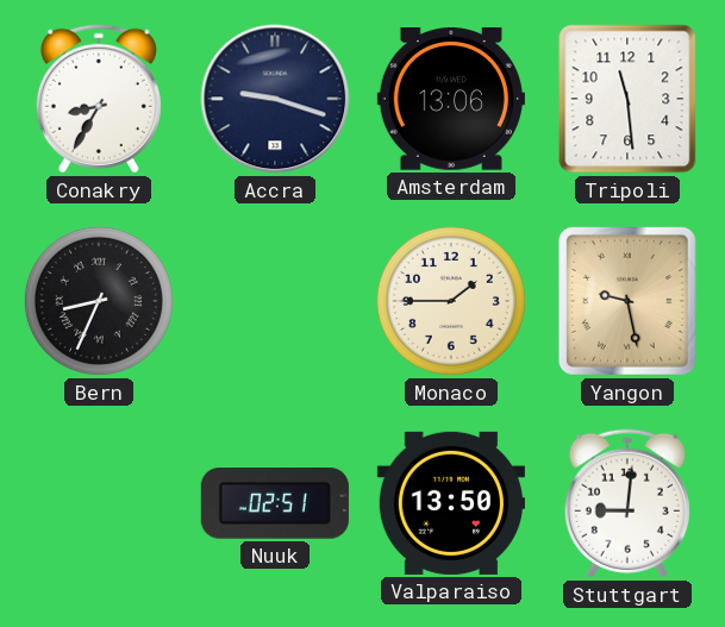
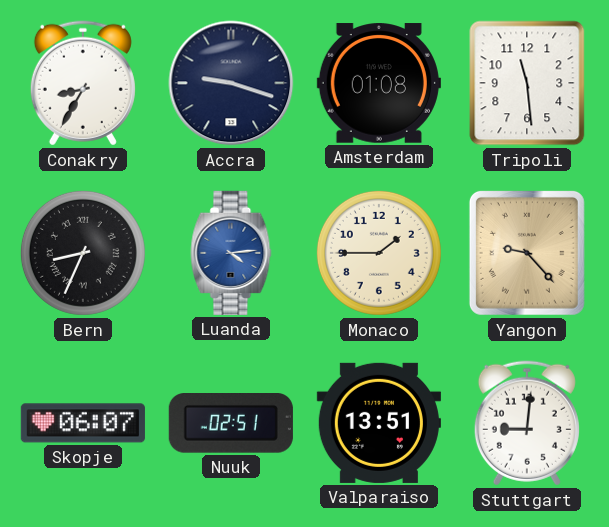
Amsterdam: 13:06 -> 01:08
Luanda: none -> 4:14
Yangon: 9:28 -> 9:23
Skopje: none -> 06:07
Valparaiso: 13:50 -> 13:51
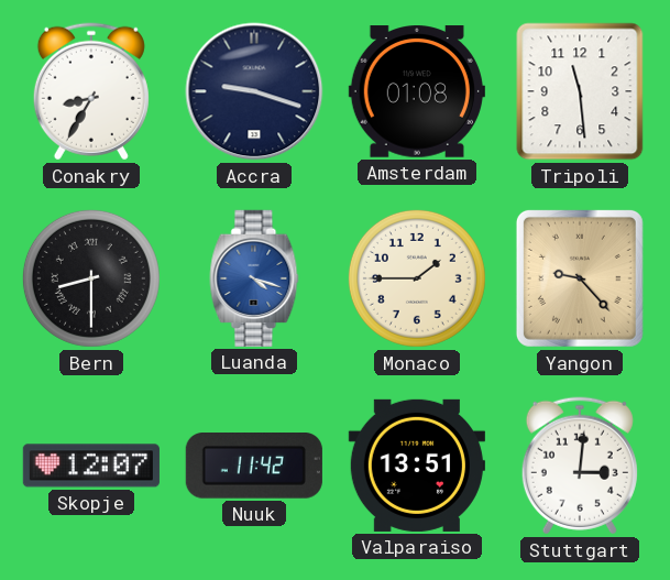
Bern: 8:34 -> 8:30
Luanda: 4:14 -> 4:18
Skopje: 06:07 -> 12:07
Nuuk: 02:51 -> 11:42
Stuttgart: 9:01 -> 3:01
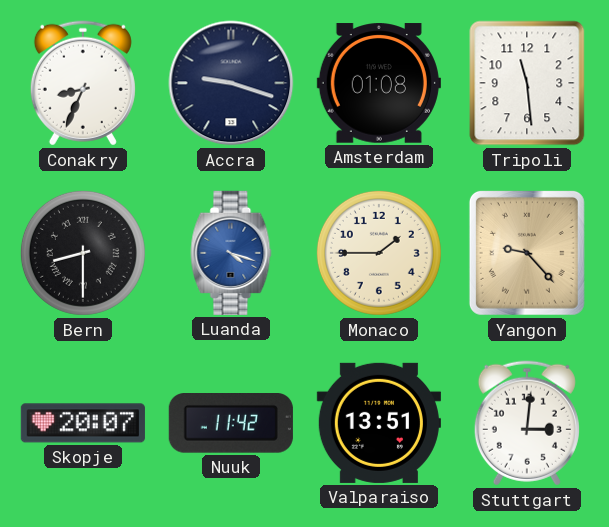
Conakry: 8:35 -> 8:34
Skopje: 12:07 -> 20:07
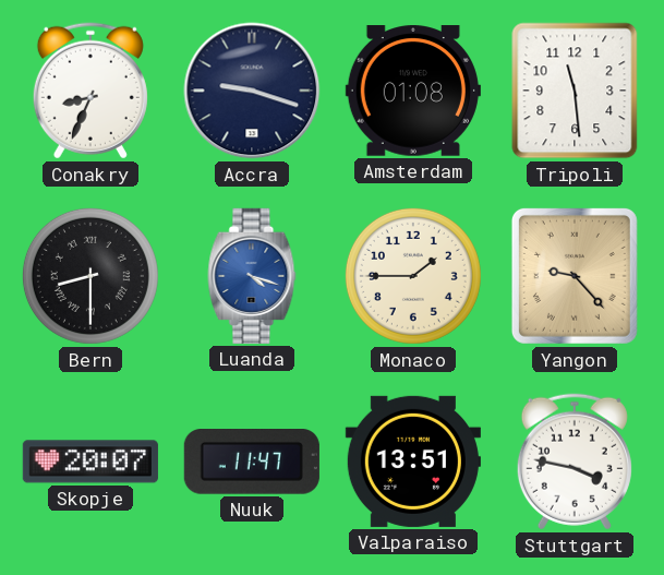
Nuuk: 11:42 -> 11:47
Stuttgart: 3:01 -> 3:47
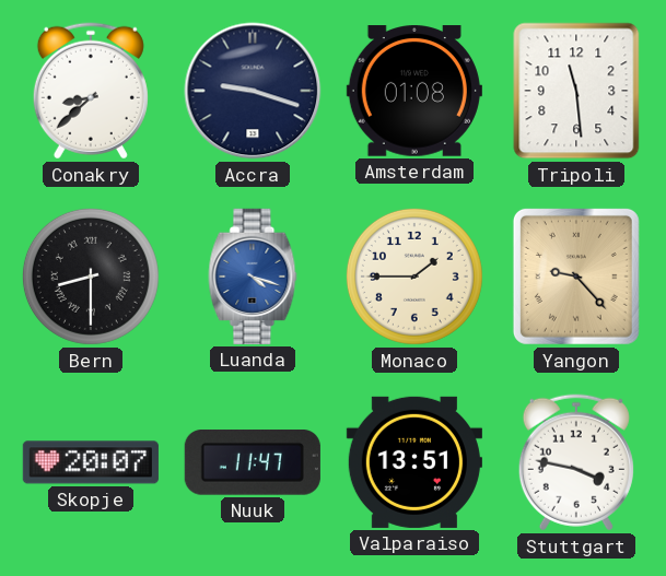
Conakry: 8:34 -> 8:38
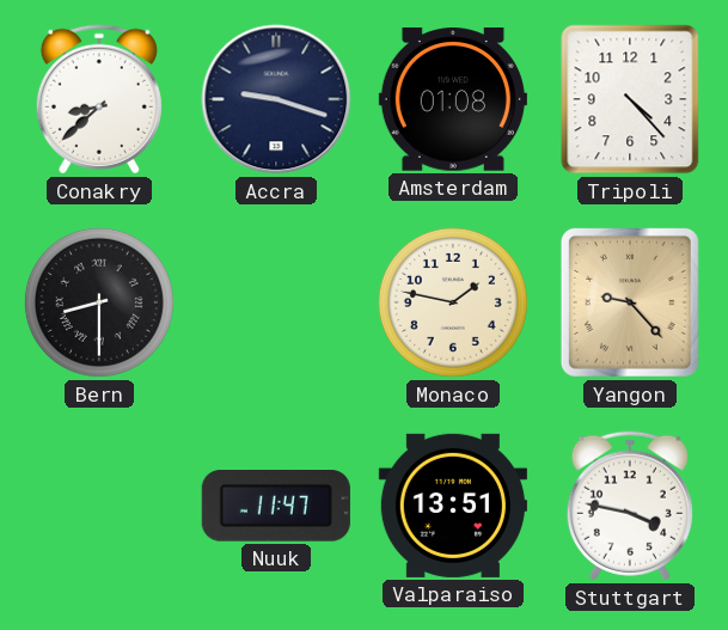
Tripoli: 11:29 -> 4:23
Luanda: 4:18 -> none
Monaco: 1:45 -> 1:47
Skopje: 20:07 -> none
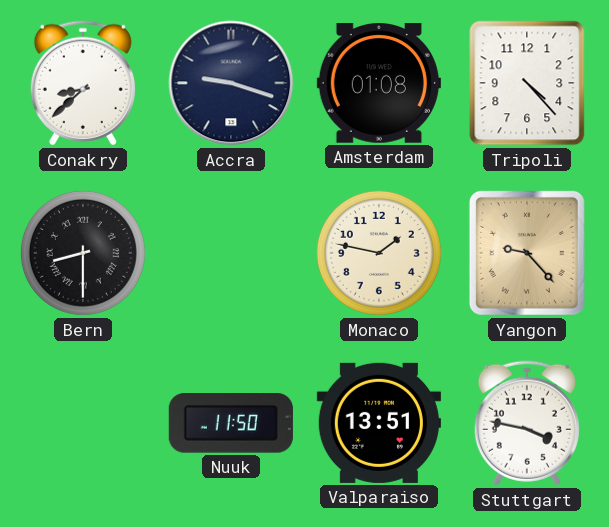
Nuuk: 11:47 -> 11:50
